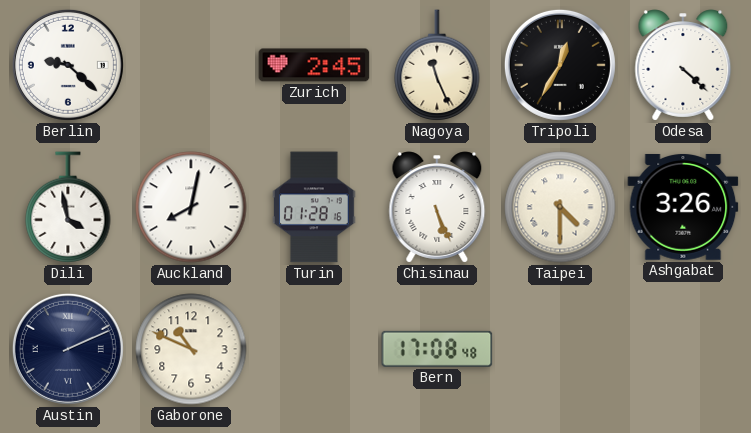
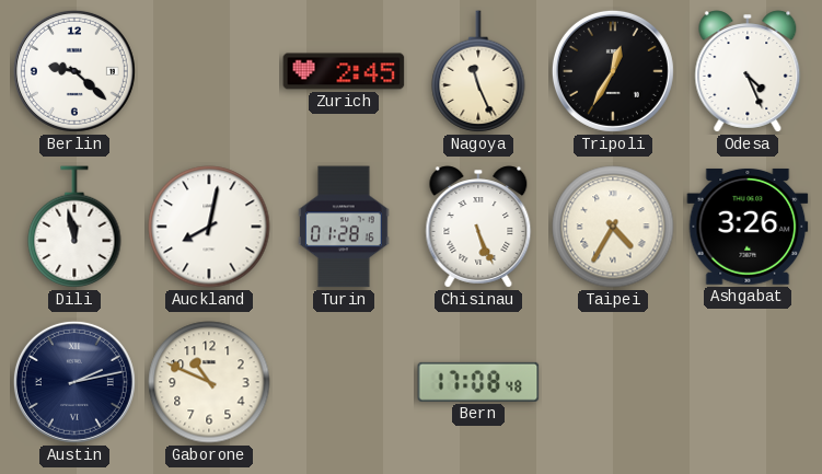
Odesa: 4:22 -> 4:26
Dili: 3:58 -> 11:58
Taipei: 4:30 -> 4:35
Austin: 2:11 -> 2:13
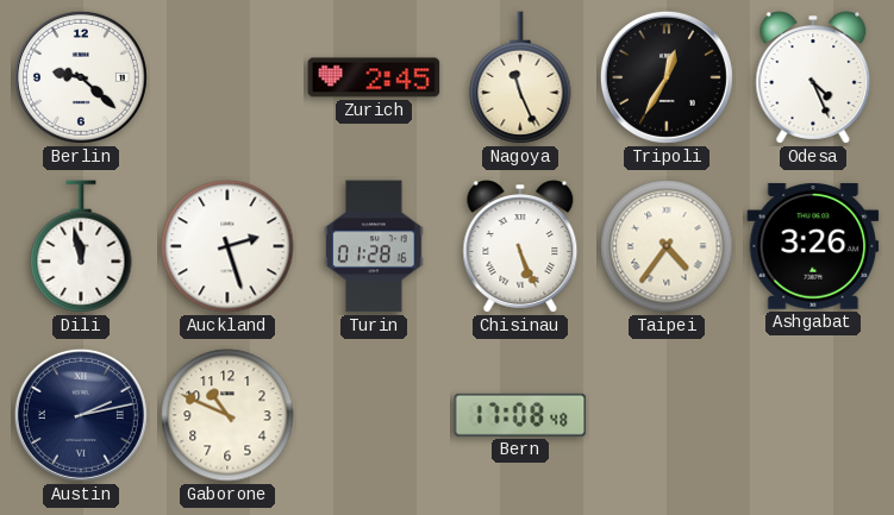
Auckland: 8:02 -> 2:27
Taipei: 4:35 -> 4:36
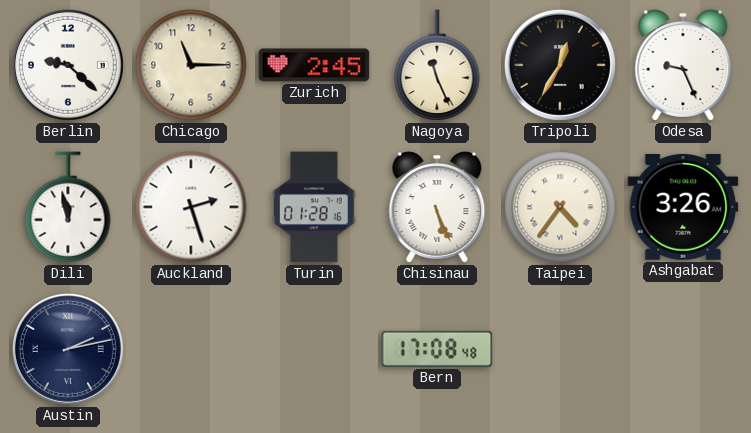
Chicago: none -> 11:15
Odesa: 4:26 -> 9:26
Gaborone: 10:49 -> none
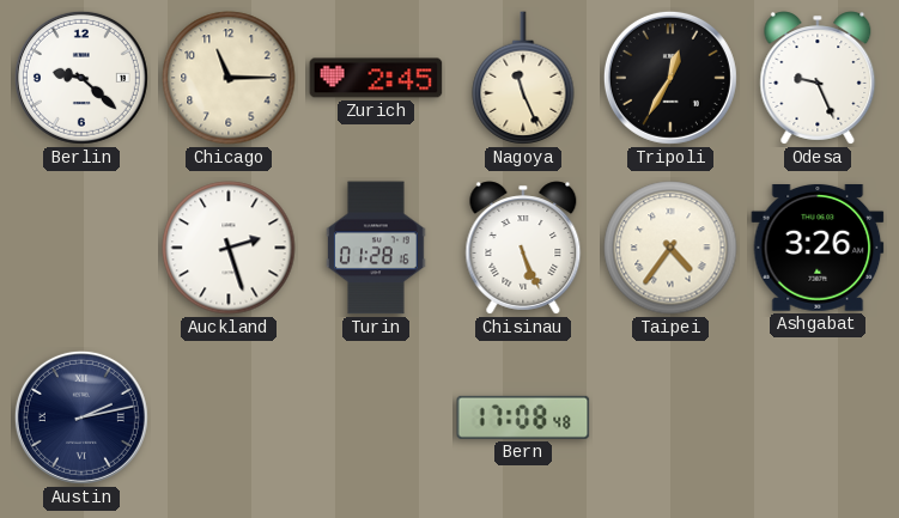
Dili: 11:58 -> none
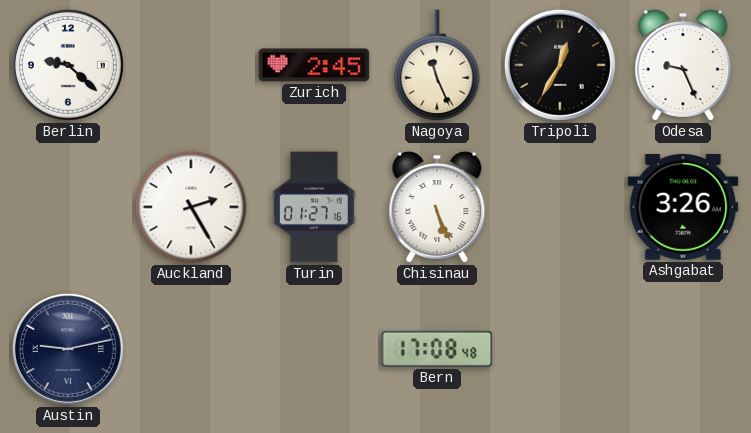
Chicago: 11:15 -> none
Auckland: 2:27 -> 2:25
Turin: 01:28 -> 01:27
Taipei: 4:36 -> none
Austin: 2:13 -> 9:13
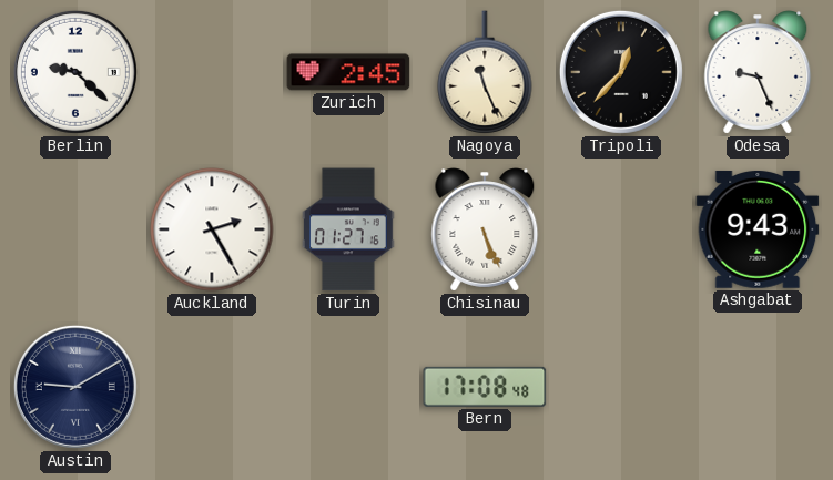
Tripoli: 12:35 -> 12:37
Ashgabat: 3:26 -> 9:43
Austin: 9:13 -> 9:10
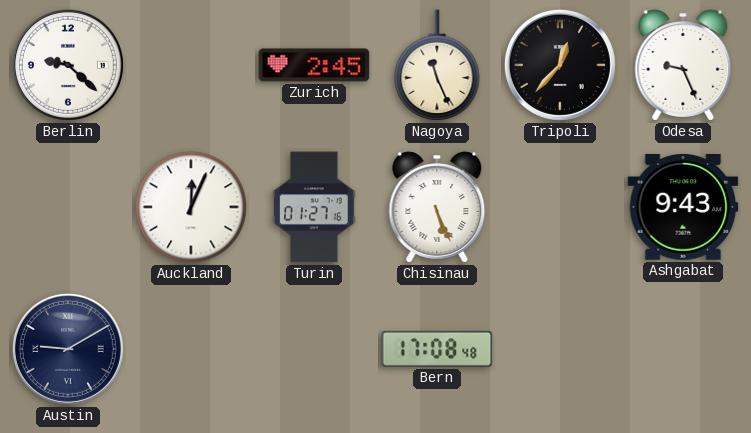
Auckland: 2:25 -> 12:04
